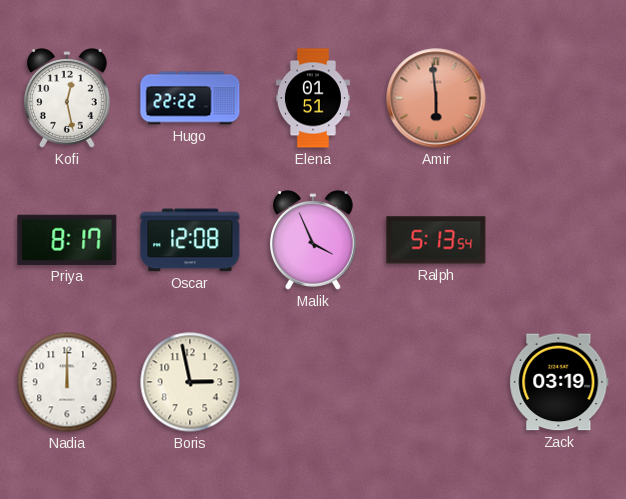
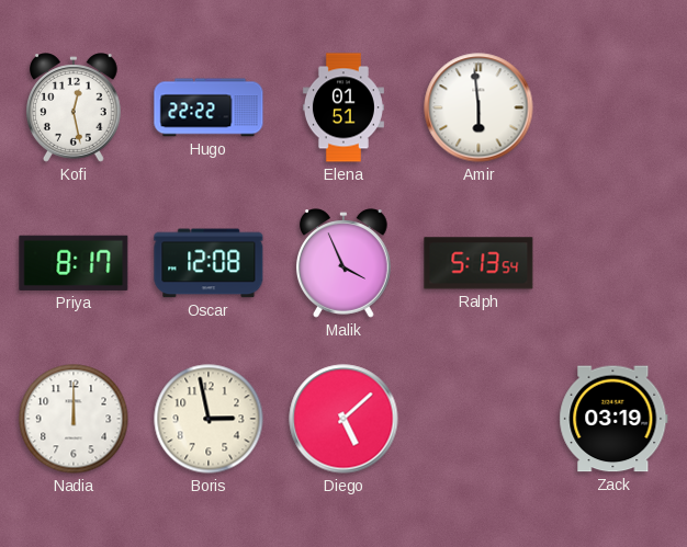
Amir dial: salmon -> white
Diego: none -> 5:08
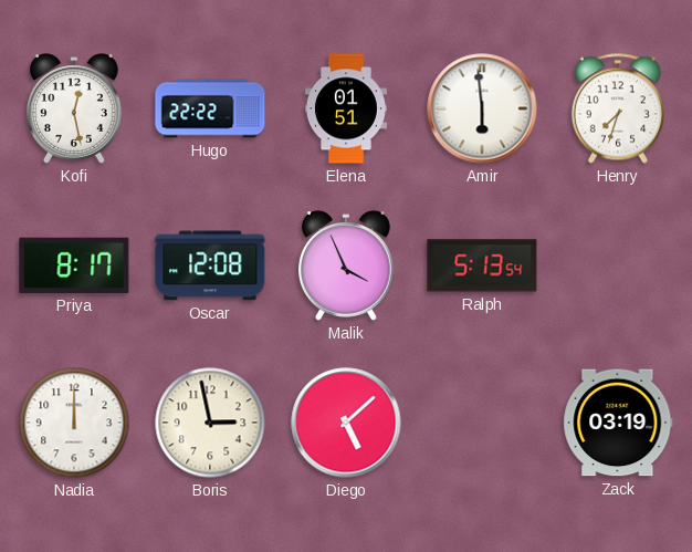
Henry: none -> 7:33
